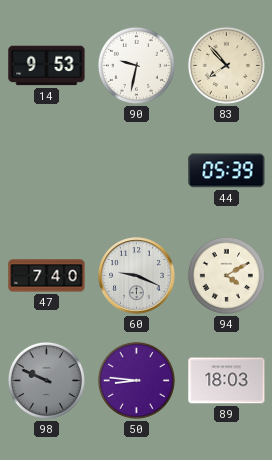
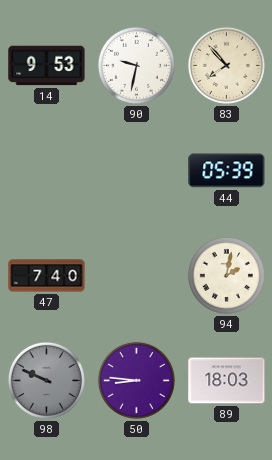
60: 9:19 -> none
94: 4:10 -> 2:02
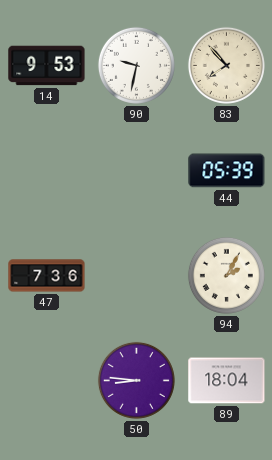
47: 7:40 -> 7:36
94: 2:02 -> 2:05
98: 9:49 -> none
89: 18:03 -> 18:04
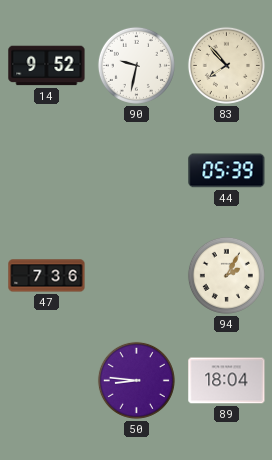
14: 9:53 -> 9:52
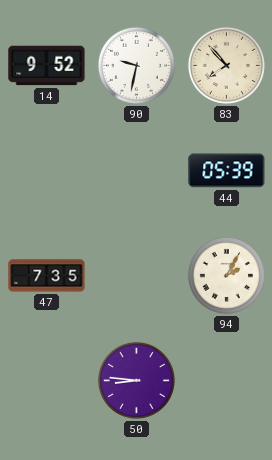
47: 7:36 -> 7:35
89: 18:04 -> none
